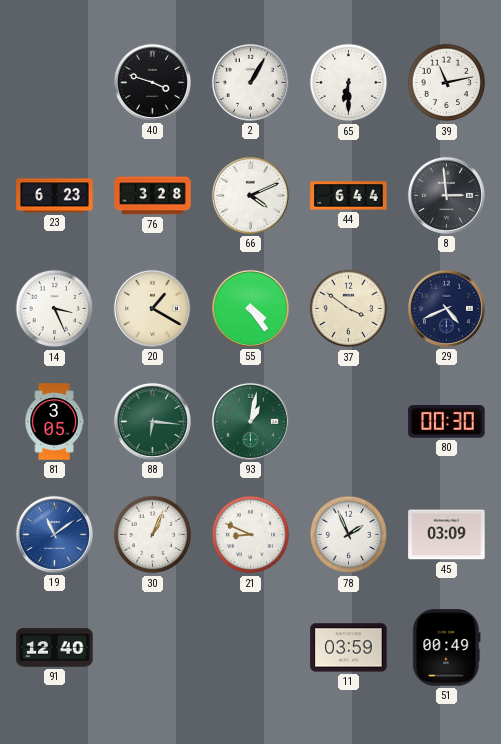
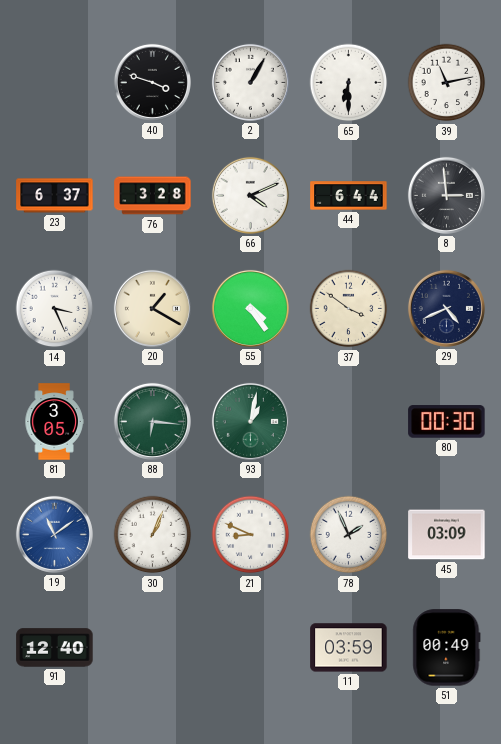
23: 6:23 -> 6:37
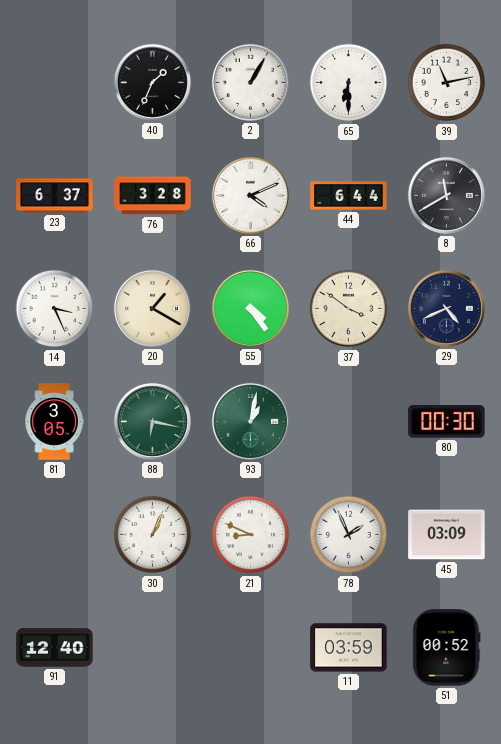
40: 3:48 -> 1:34
8: 2:59 -> 11:40
88: 6:16 -> 6:17
19: 11:09 -> none
51: 00:49 -> 00:52
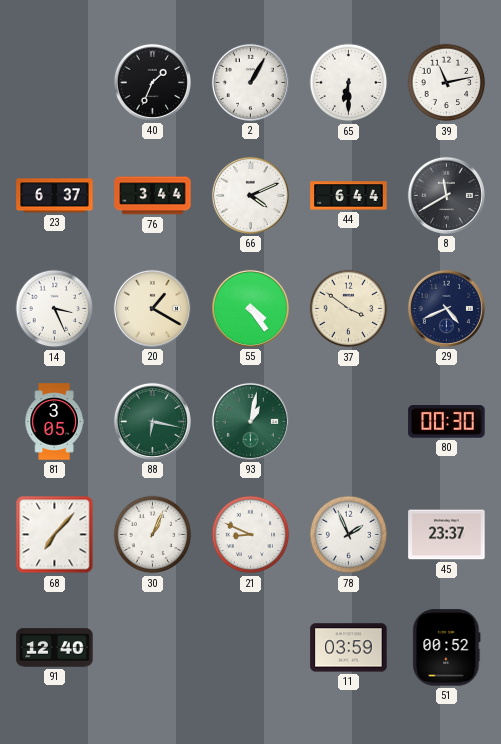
76: 3:28 -> 3:44
68: none -> 7:07
45: 03:09 -> 23:37
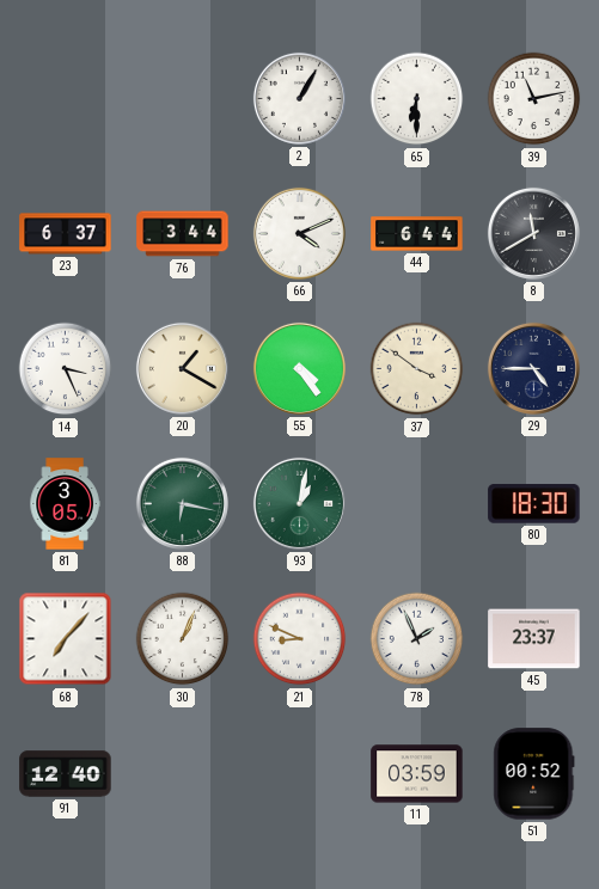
40: 1:34 -> none
29: 4:41 -> 4:45
80: 00:30 -> 18:30
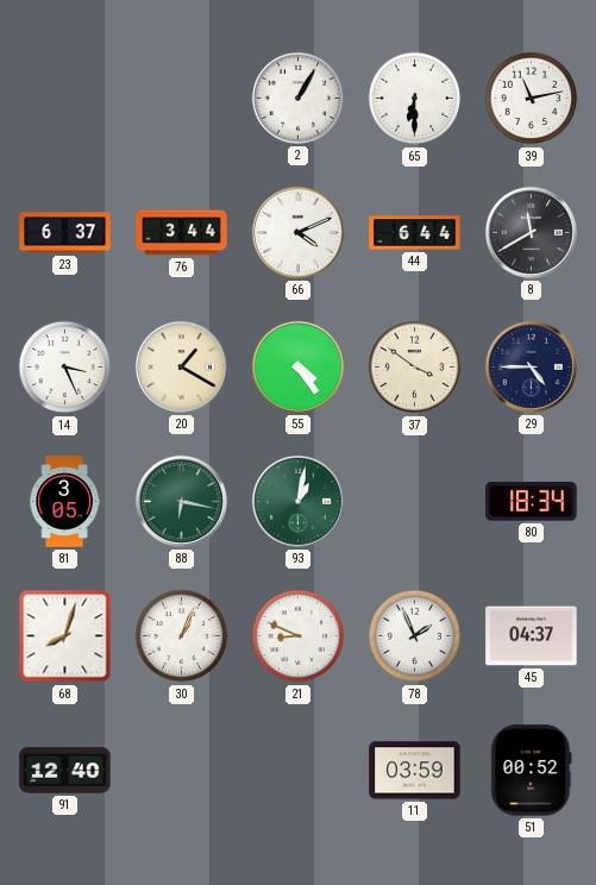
80: 18:30 -> 18:34
68: 7:07 -> 8:03
45: 23:37 -> 04:37
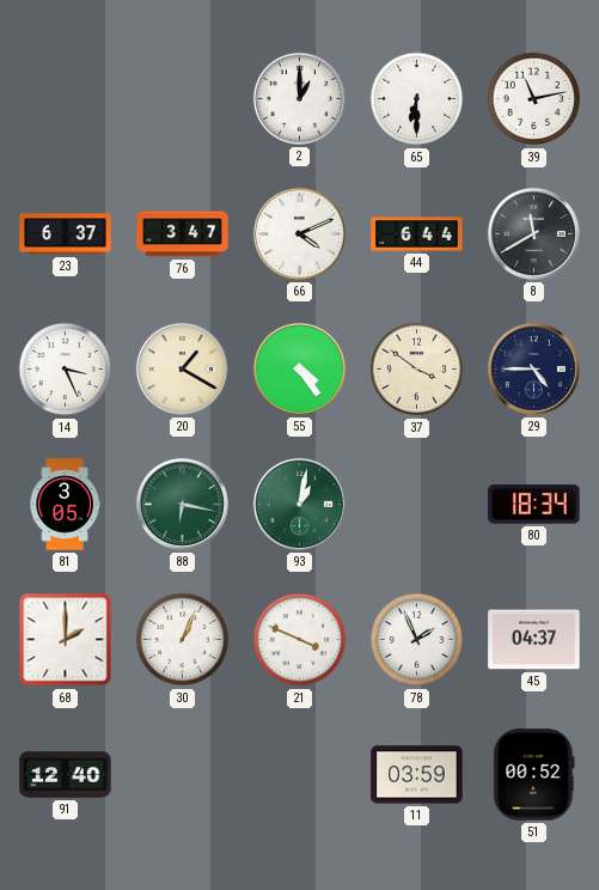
2: 1:05 -> 1:00
76: 3:44 -> 3:47
68: 8:03 -> 2:00
21: 8:49 -> 3:49
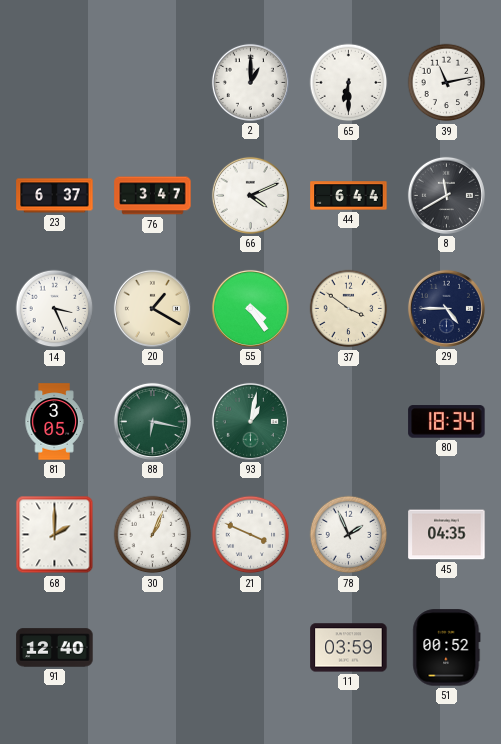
45: 04:37 -> 04:35
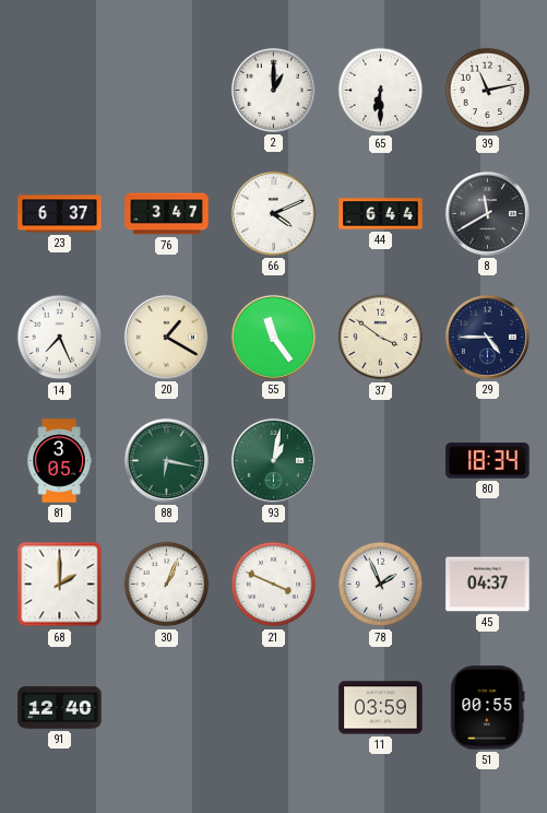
14: 3:26 -> 7:26
55: 4:24 -> 11:24
45: 04:35 -> 04:37
51: 00:52 -> 00:55
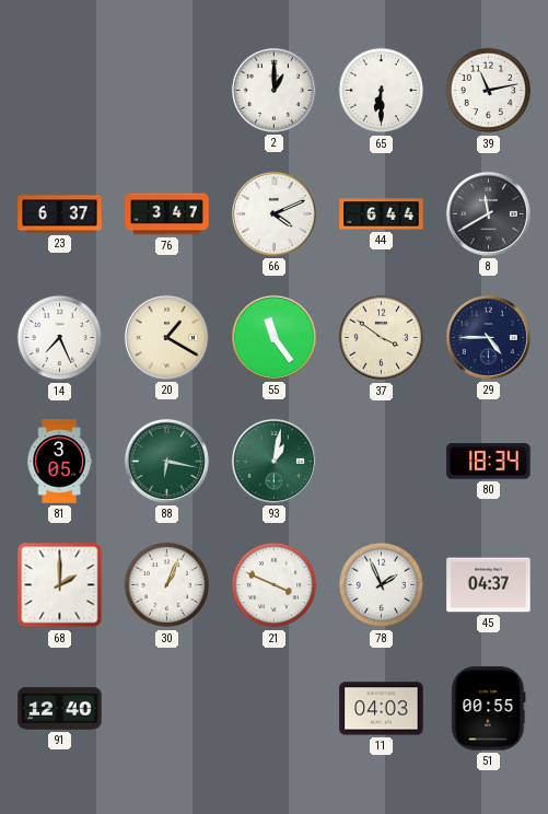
11: 03:59 -> 04:03
